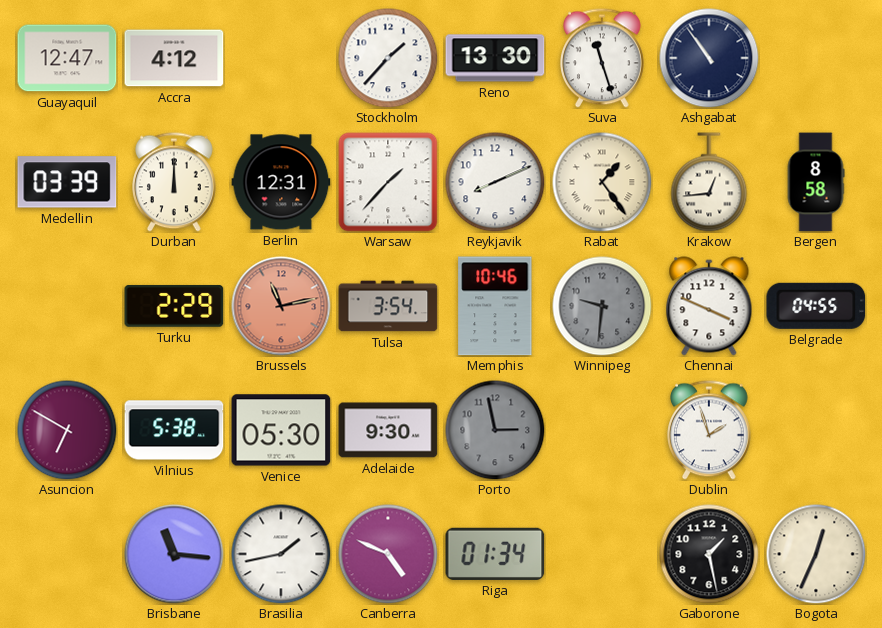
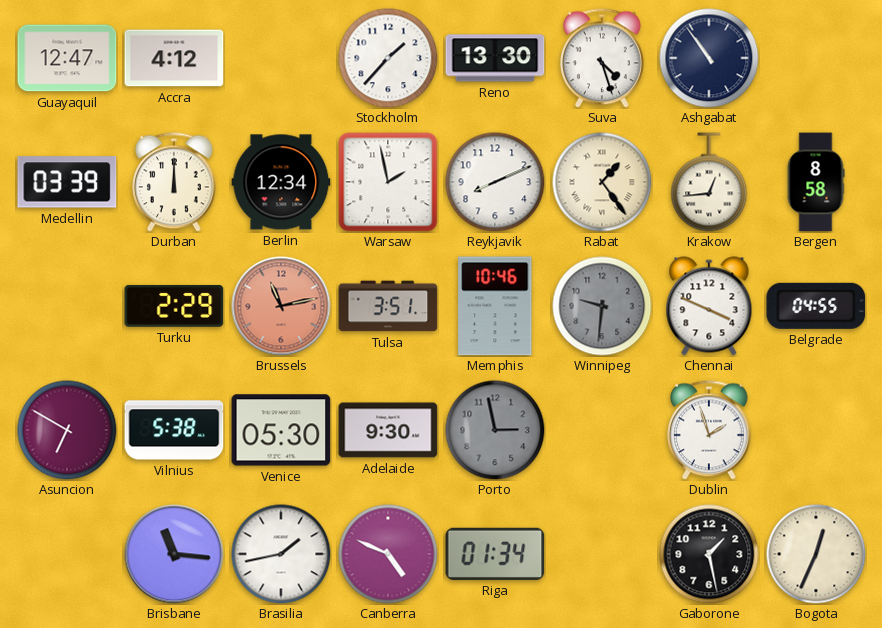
Suva: 11:27 -> 4:27
Berlin: 12:31 -> 12:34
Warsaw: 1:37 -> 1:58
Tulsa: 3:54 -> 3:51
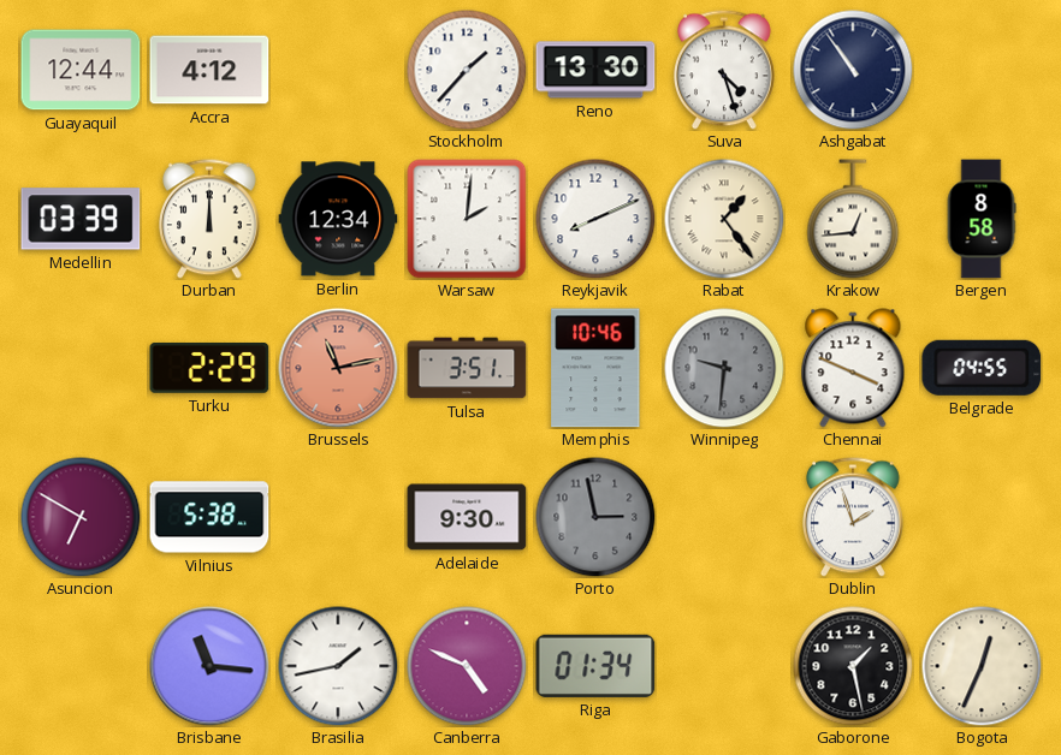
Guayaquil: 12:47 -> 12:44
Warsaw: 1:58 -> 2:01
Venice: 05:30 -> none
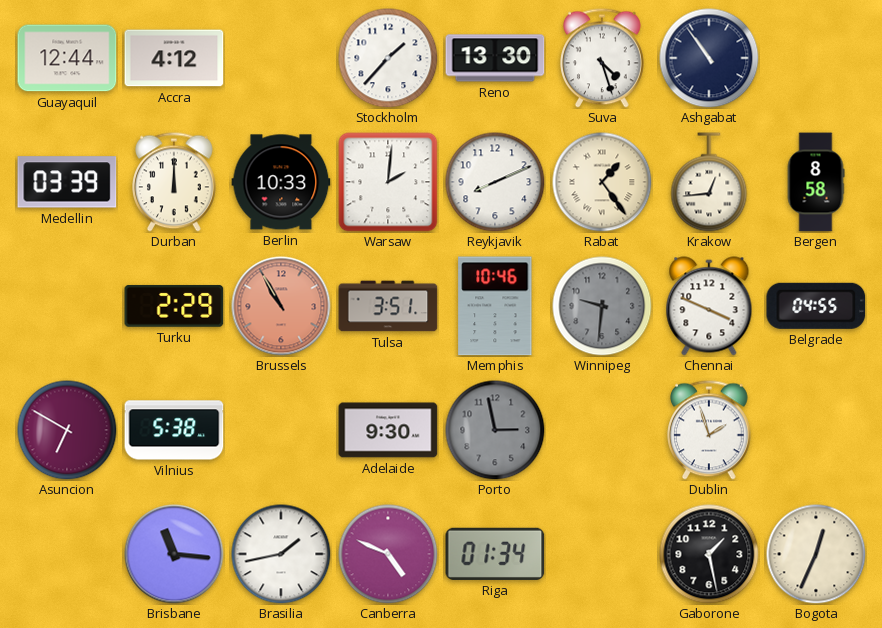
Berlin: 12:34 -> 10:33
Brussels: 11:13 -> 10:55
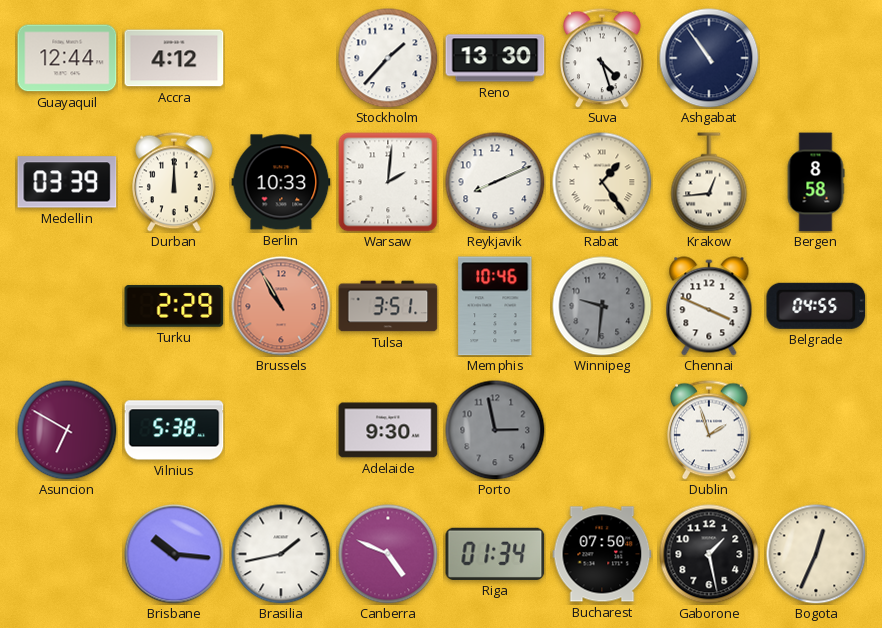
Brisbane: 11:16 -> 10:16
Bucharest: none -> 07:50
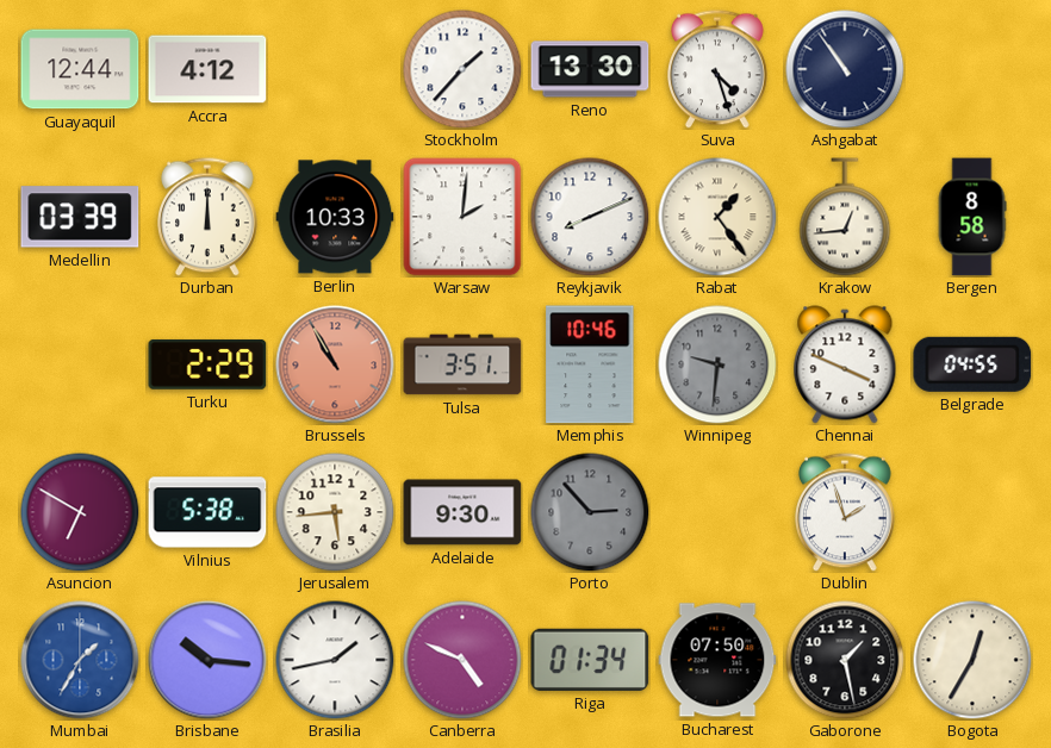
Jerusalem: none -> 5:44
Porto: 2:58 -> 2:53
Mumbai: none -> 1:35
Bogota: 12:34 -> 12:35
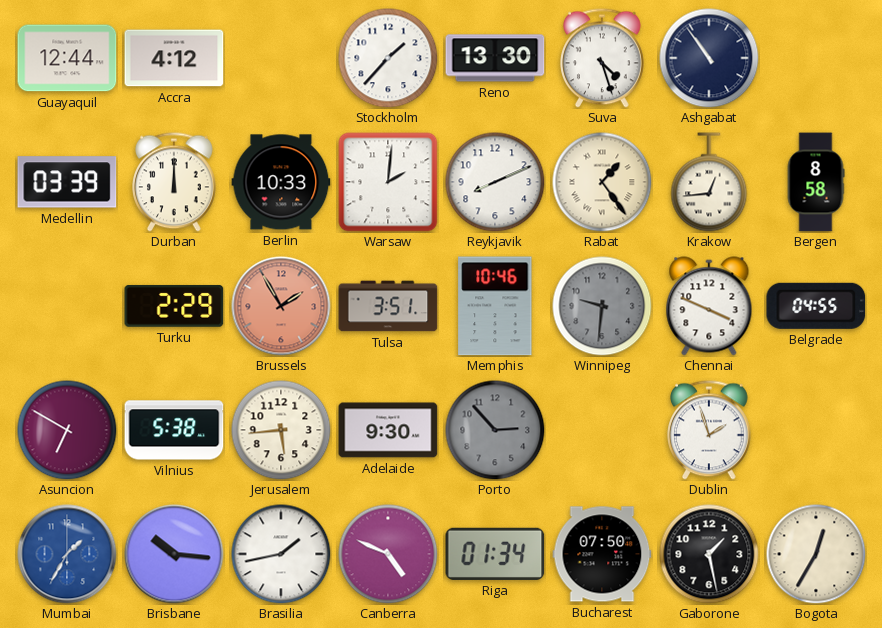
Brussels: 10:55 -> 1:55
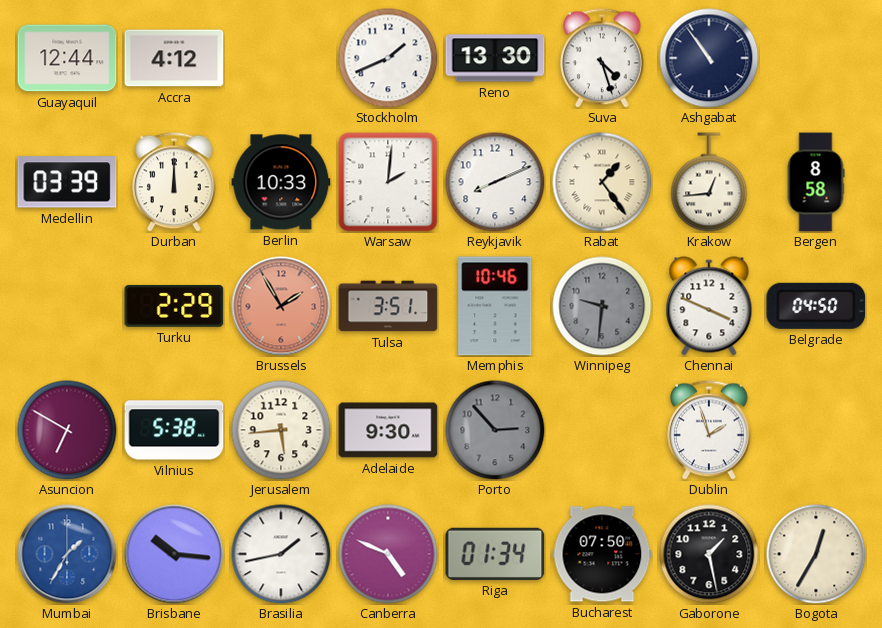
Stockholm: 1:37 -> 1:41
Belgrade: 04:55 -> 04:50
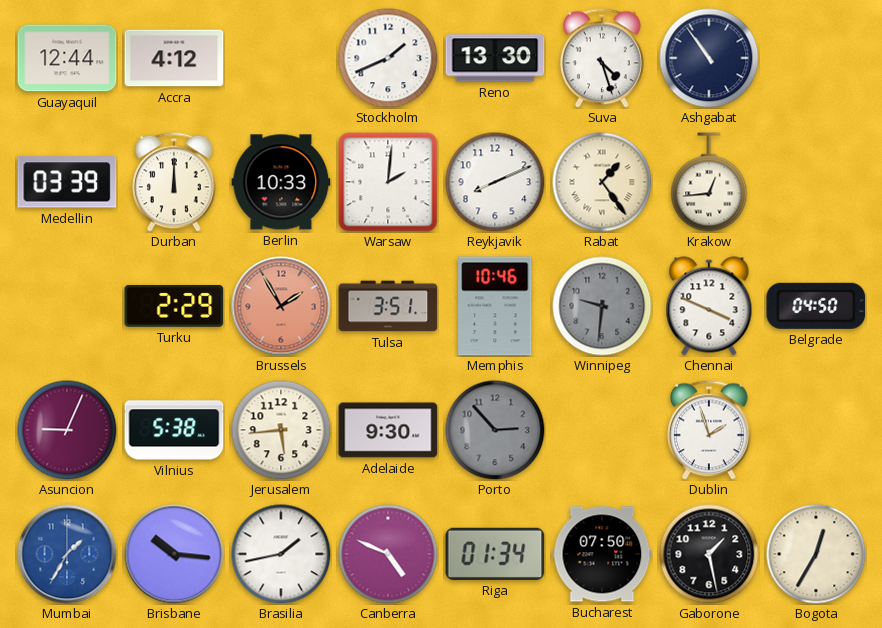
Bergen: 8:58 -> none
Asuncion: 6:50 -> 9:04
